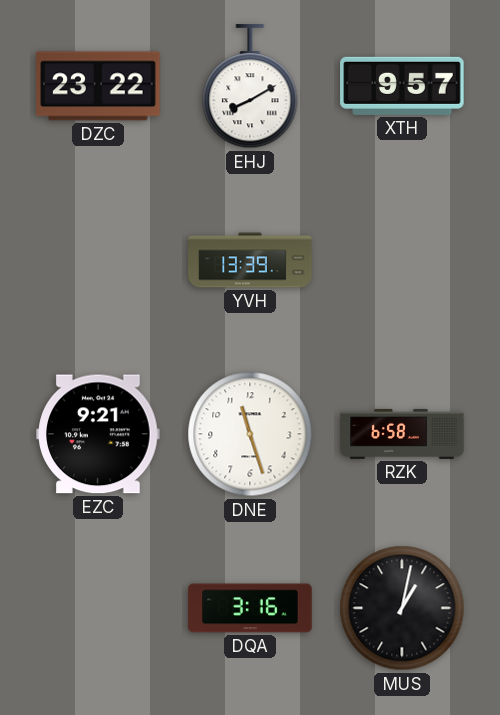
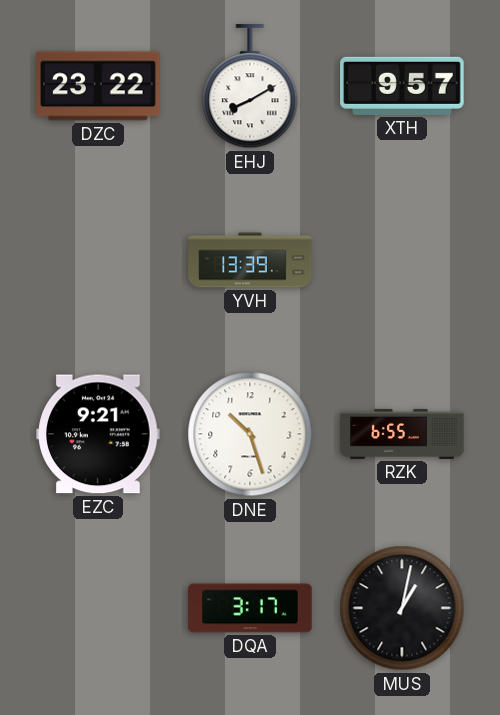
DNE: 11:27 -> 10:27
RZK: 6:58 -> 6:55
DQA: 3:16 -> 3:17
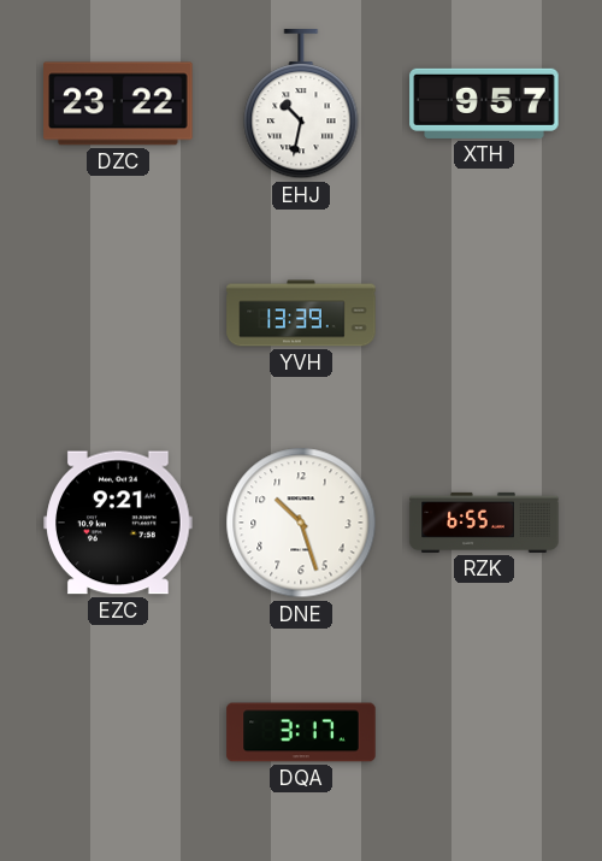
EHJ: 8:10 -> 10:32
MUS: 1:02 -> none
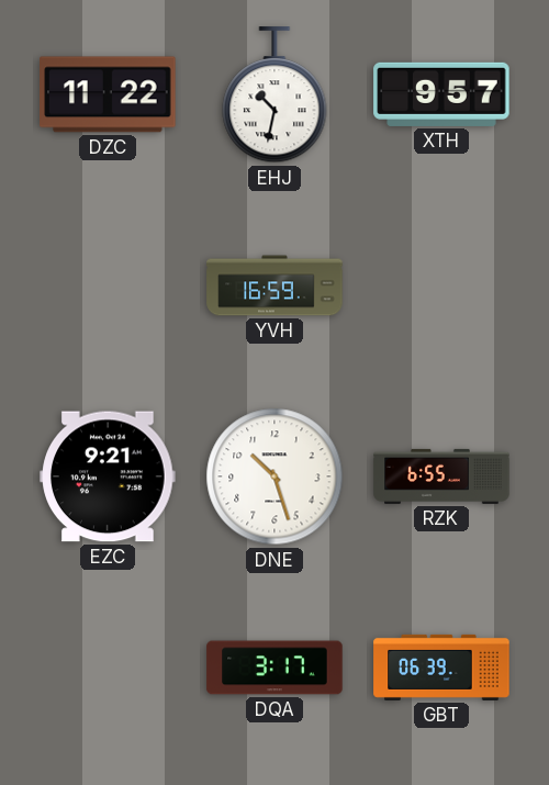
DZC: 23:22 -> 11:22
YVH: 13:39 -> 16:59
GBT: none -> 06:39
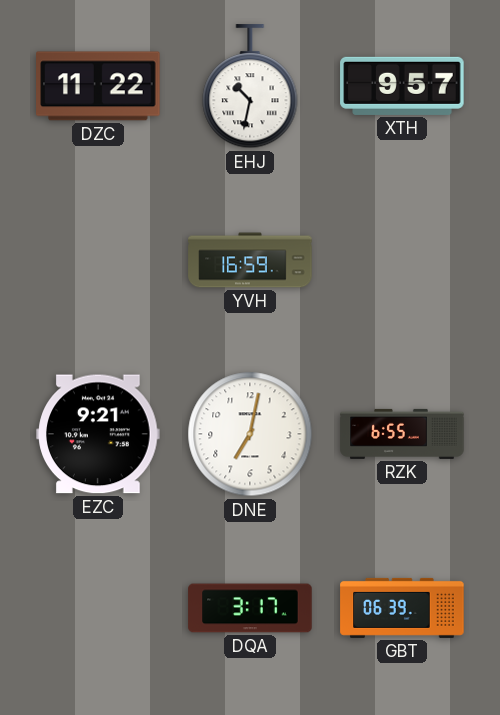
DNE: 10:27 -> 7:02
